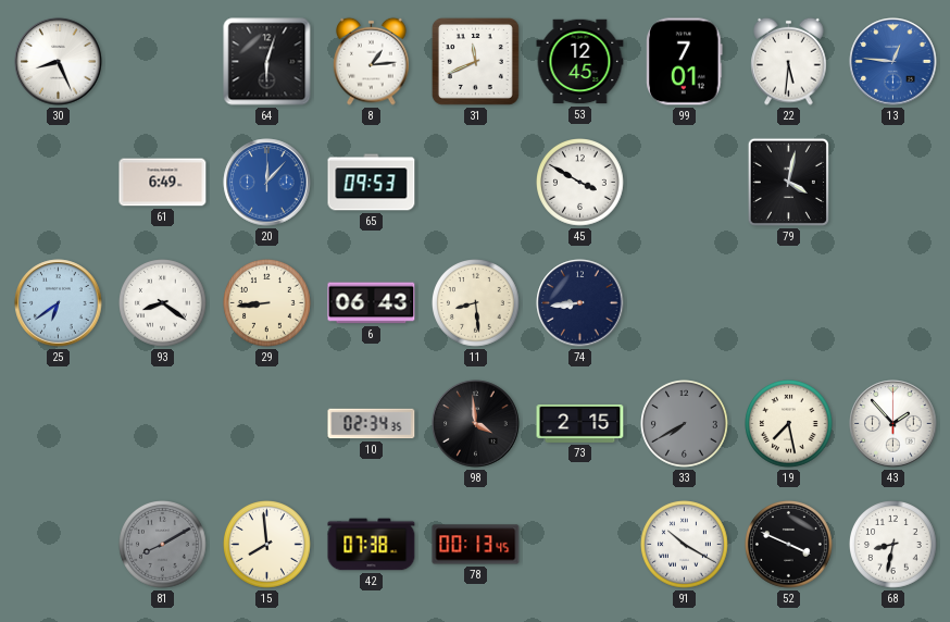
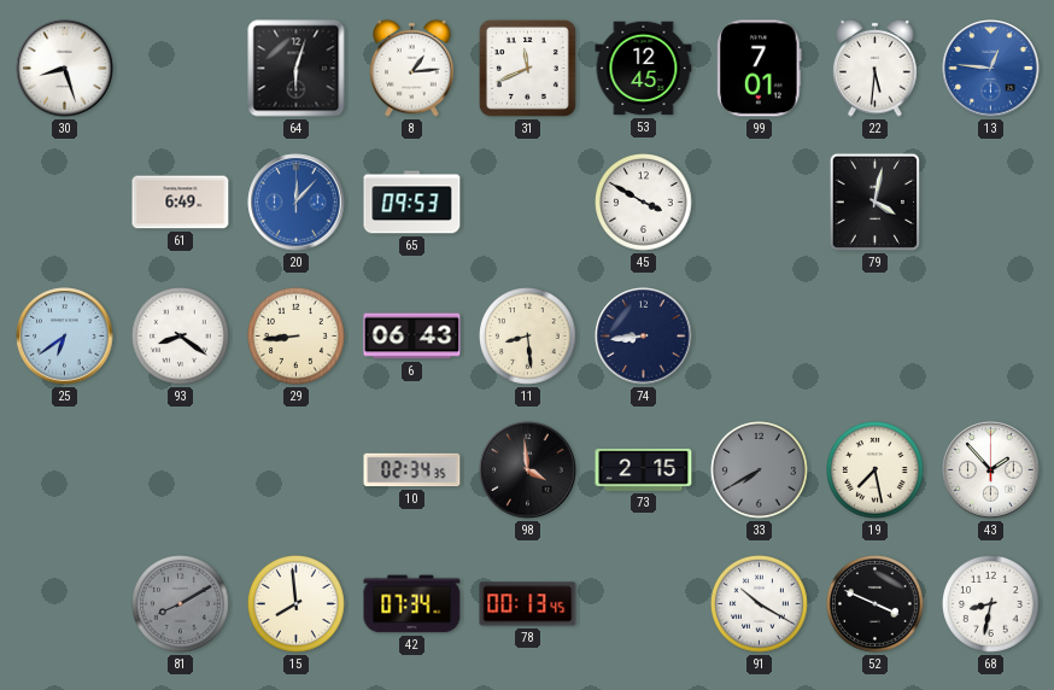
30: 8:26 -> 8:27
42: 07:38 -> 07:34
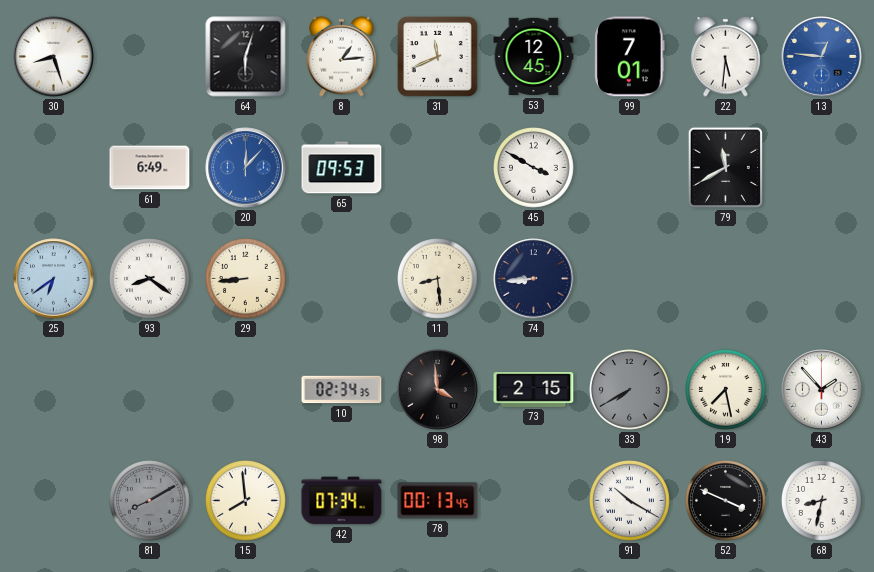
79: 4:02 -> 11:40
6: 06:43 -> none
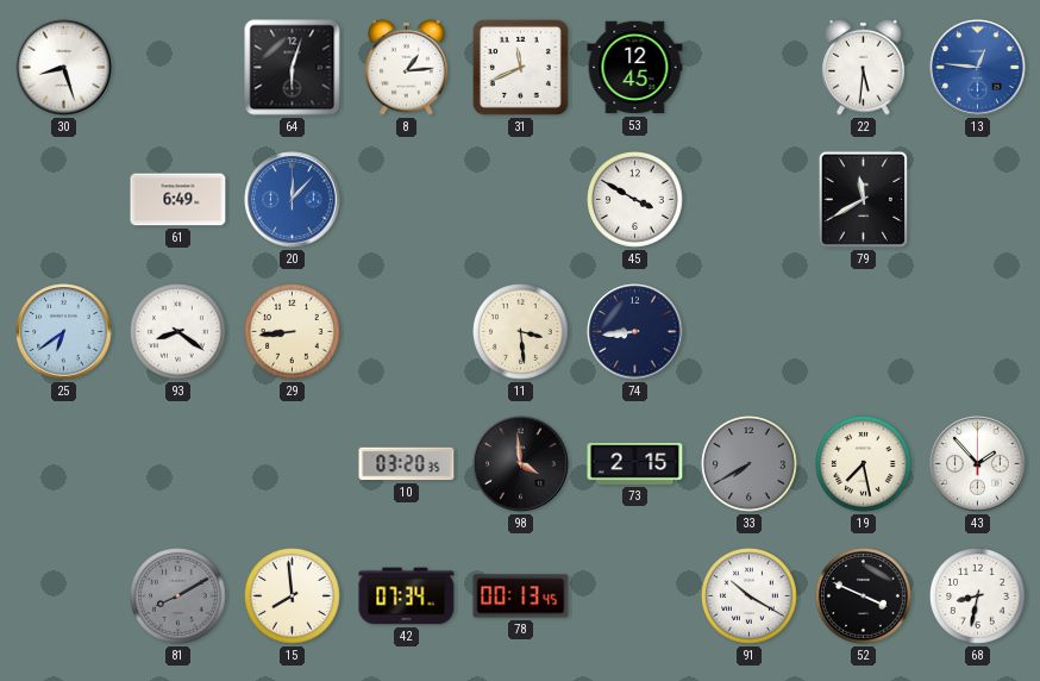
99: 7:01 -> none
65: 09:53 -> none
11: 8:29 -> 3:29
10: 02:34 -> 03:20
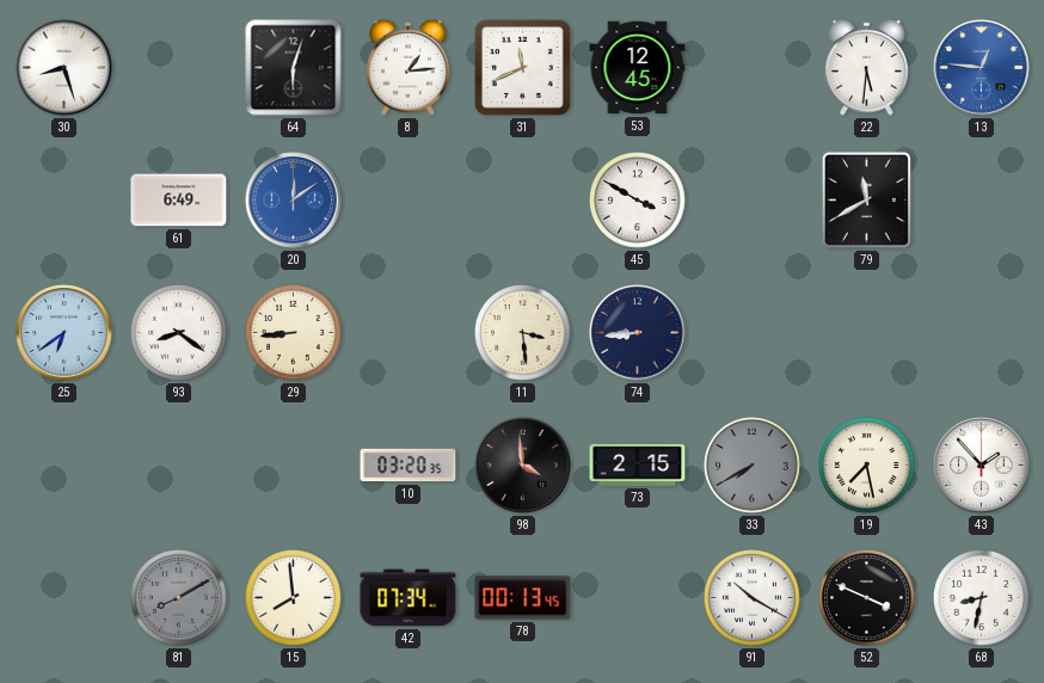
20: 12:07 -> 12:09
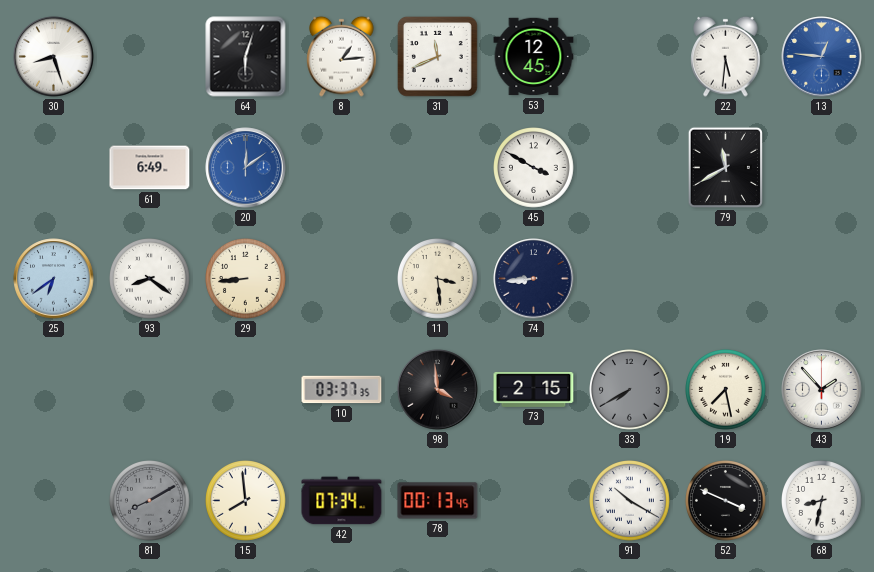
10: 03:20 -> 03:37
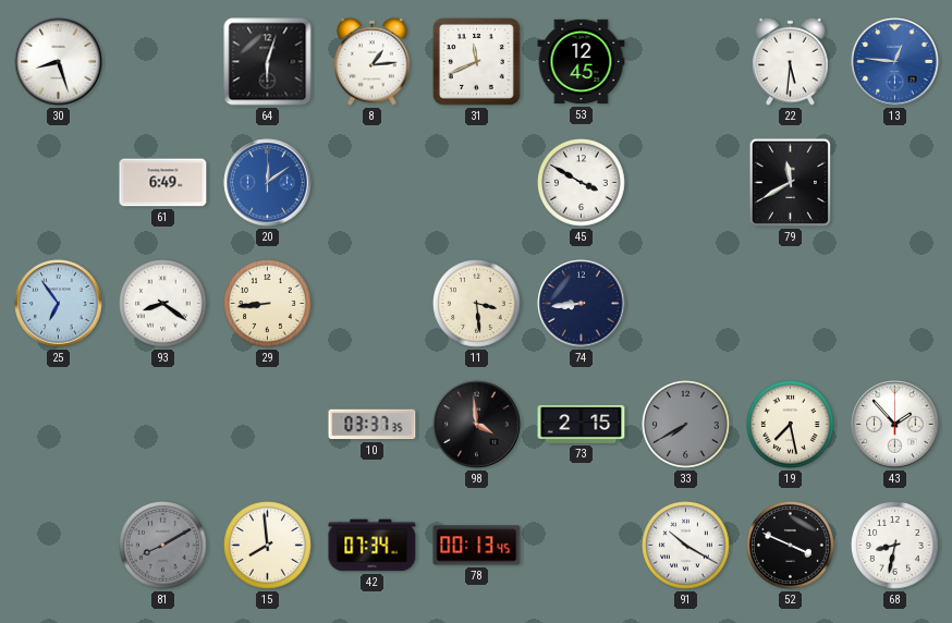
25: 6:39 -> 6:54
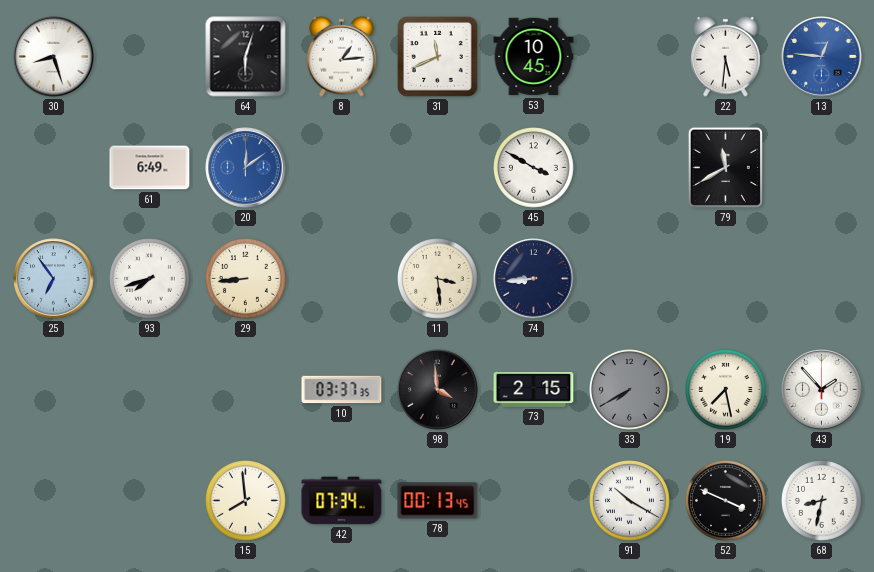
53: 12:45 -> 10:45
93: 8:21 -> 7:42
81: 8:10 -> none
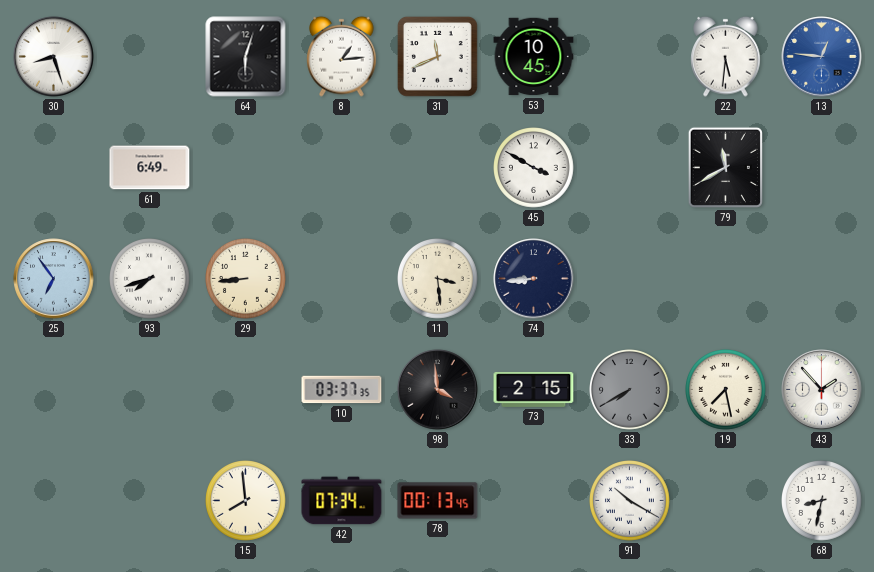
20: 12:09 -> none
52: 3:49 -> none
